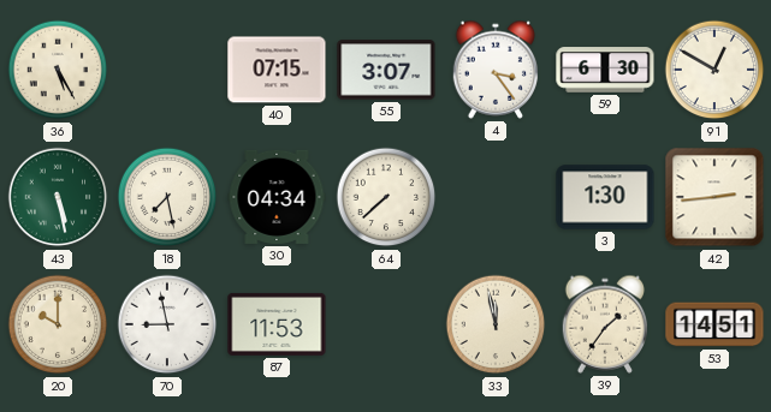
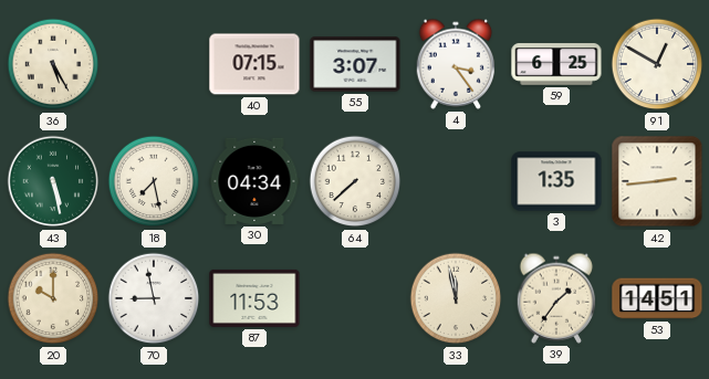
59: 6:30 -> 6:25
3: 1:30 -> 1:35
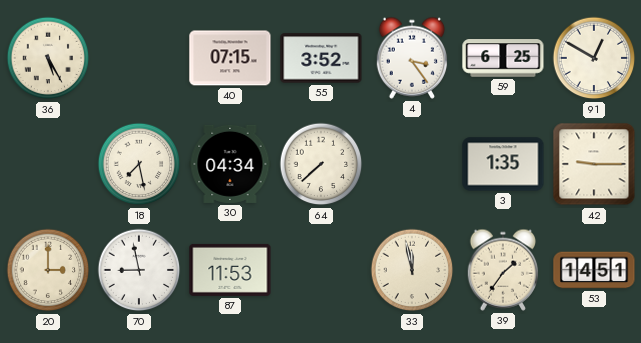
55: 3:07 -> 3:52
43: 5:28 -> none
42: 2:44 -> 9:15
20: 10:00 -> 3:00
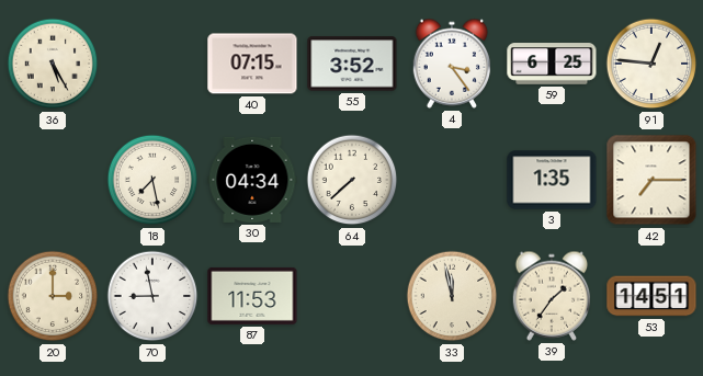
91: 12:50 -> 12:46
42: 9:15 -> 7:15
